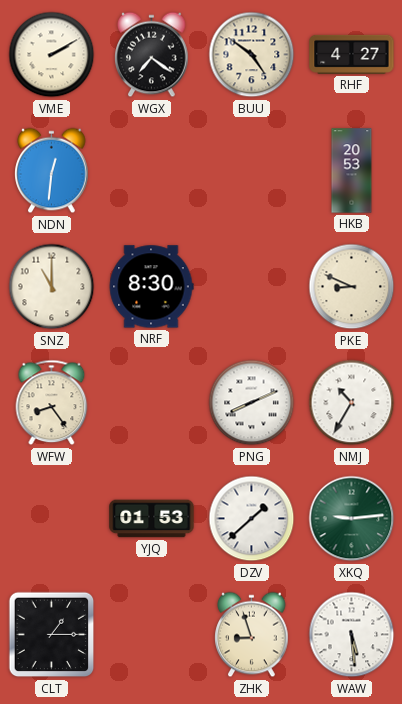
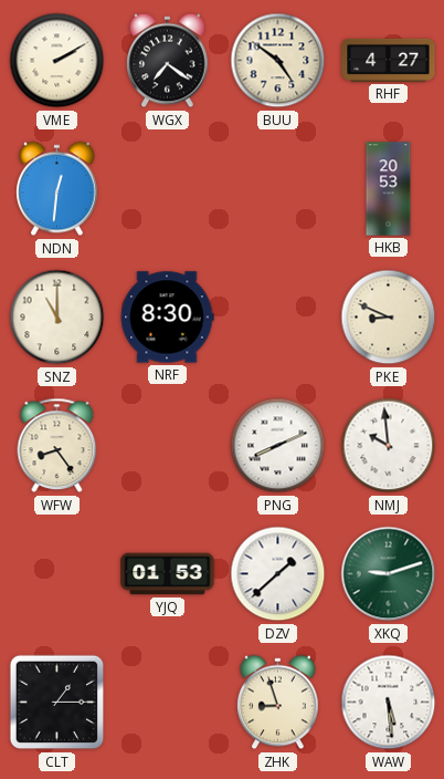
NMJ: 10:35 -> 9:59
XKQ: 9:14 -> 9:12
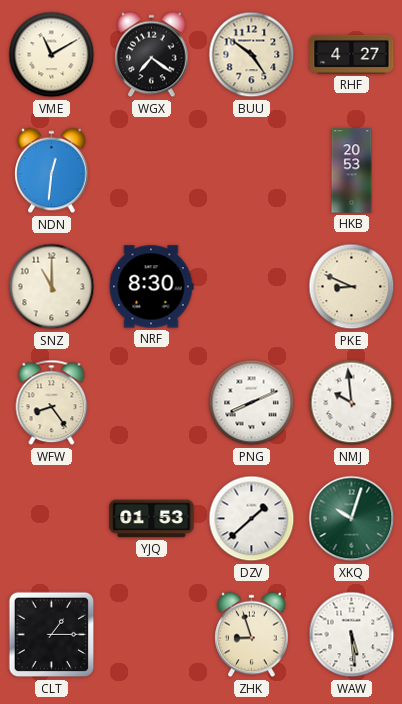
VME: 2:10 -> 11:10
XKQ: 9:12 -> 10:03
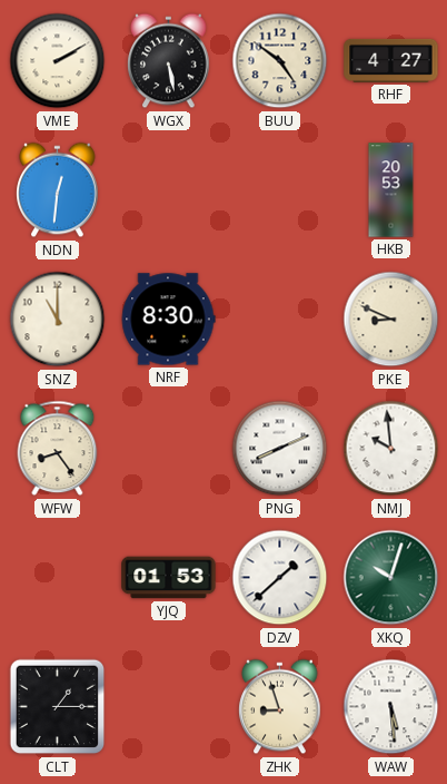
VME: 11:10 -> 2:10
WGX: 7:21 -> 5:28
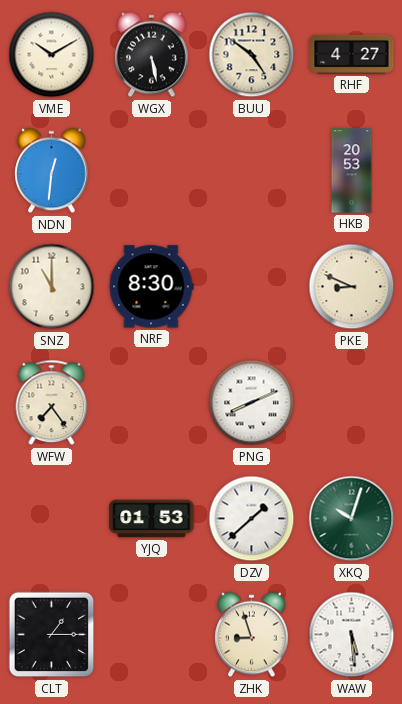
VME: 2:10 -> 10:10
WFW: 8:24 -> 7:24
NMJ: 9:59 -> none
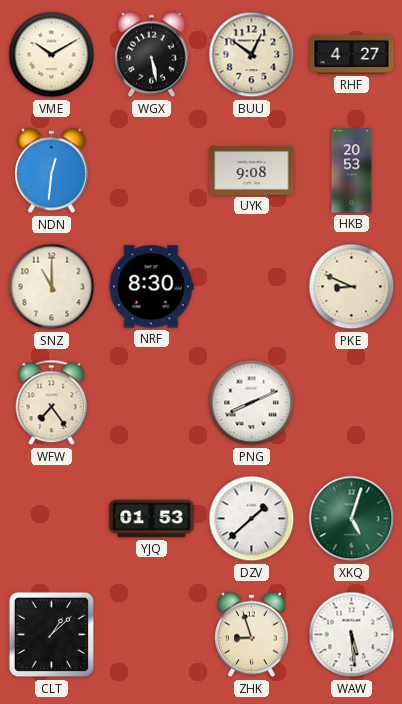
BUU: 4:51 -> 12:51
UYK: none -> 9:08
XKQ: 10:03 -> 5:03
CLT: 1:15 -> 1:08
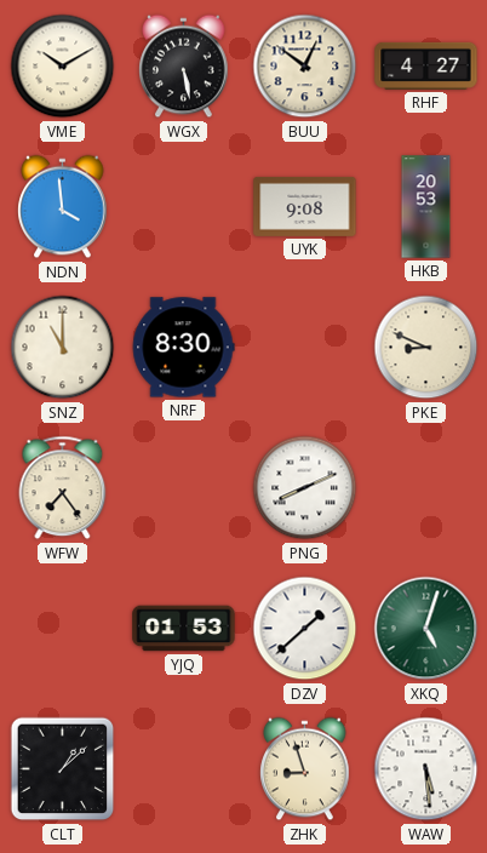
NDN: 12:31 -> 3:59
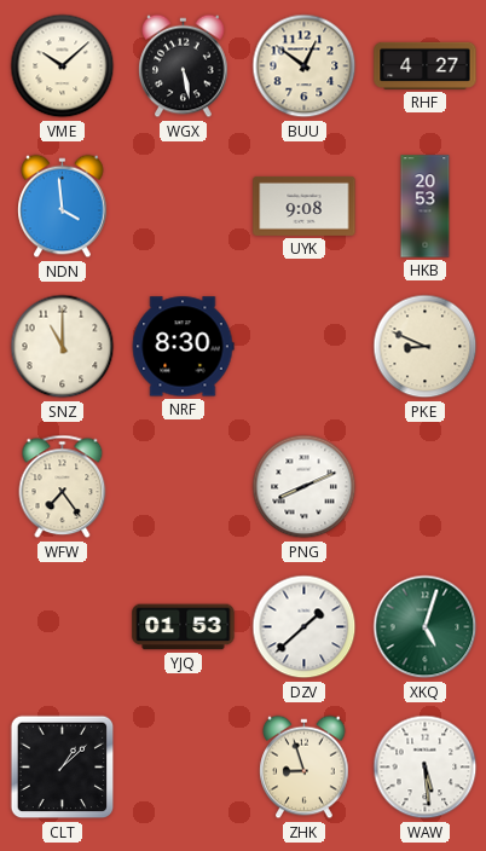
VME: 10:10 -> 10:08
